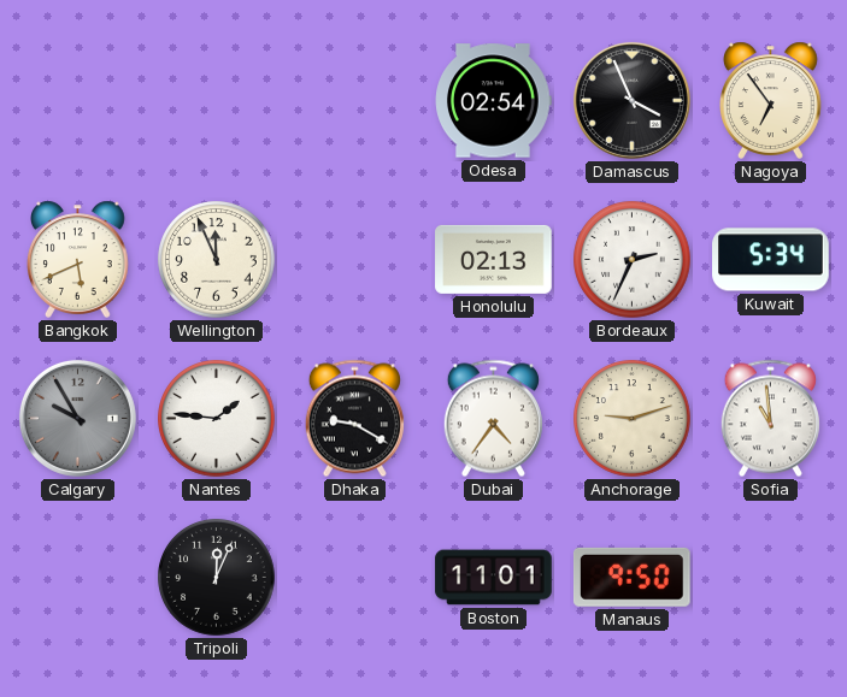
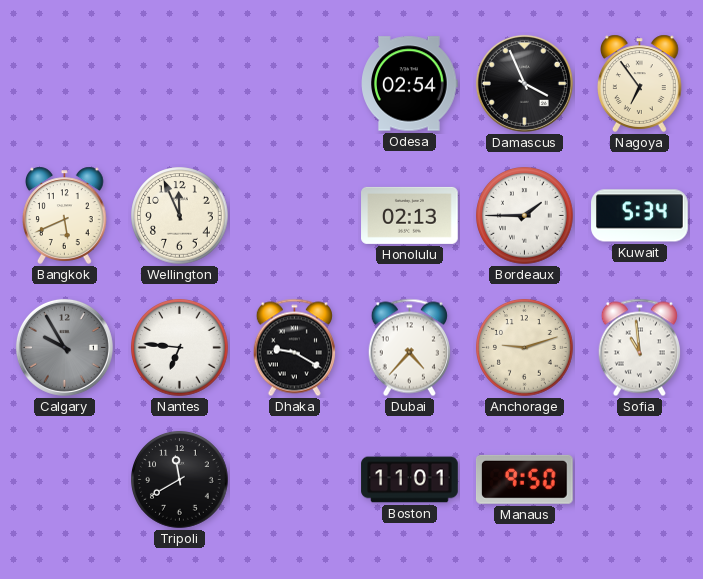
Bordeaux: 2:34 -> 1:45
Nantes: 1:46 -> 6:46
Dubai: 4:36 -> 4:37
Tripoli: 12:04 -> 11:40
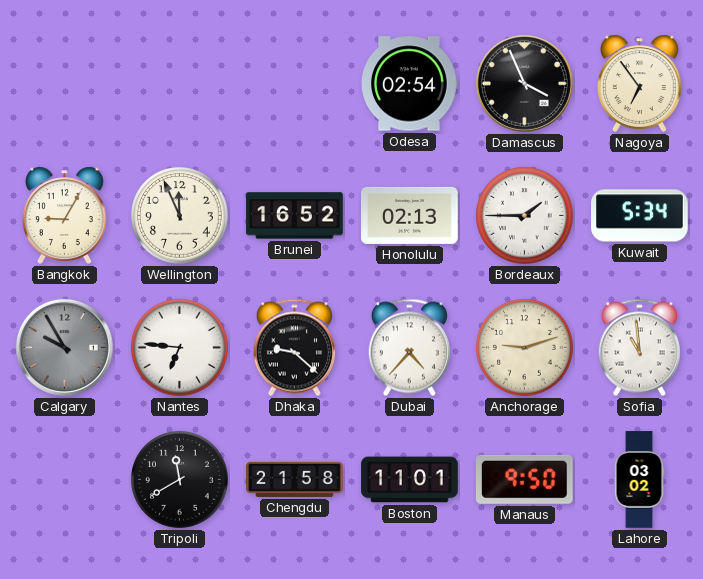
Bangkok: 5:41 -> 9:05
Brunei: none -> 16:52
Dhaka: 9:20 -> 9:22
Chengdu: none -> 21:58
Lahore: none -> 03:02
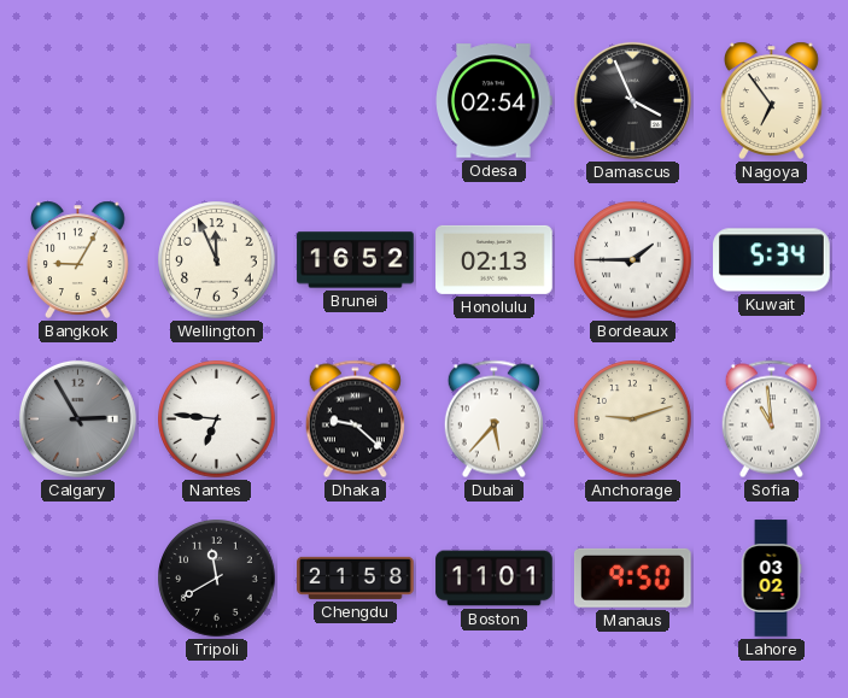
Calgary: 9:55 -> 2:55
Dubai: 4:37 -> 5:37
